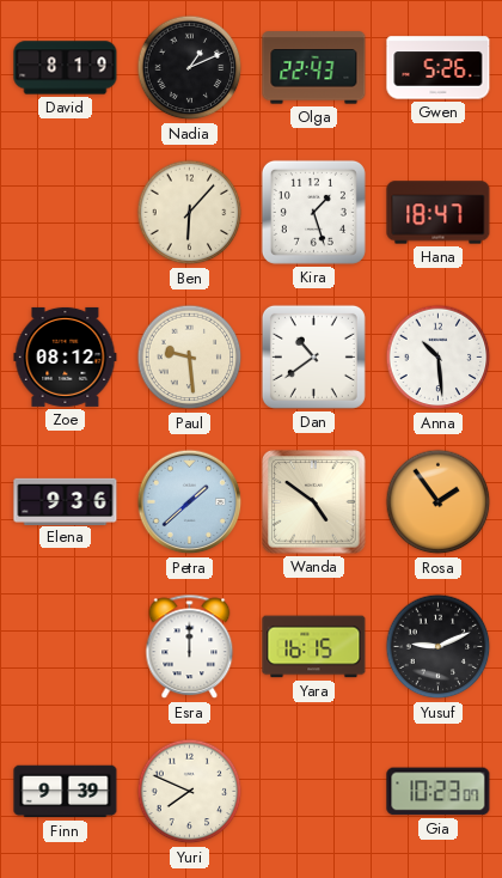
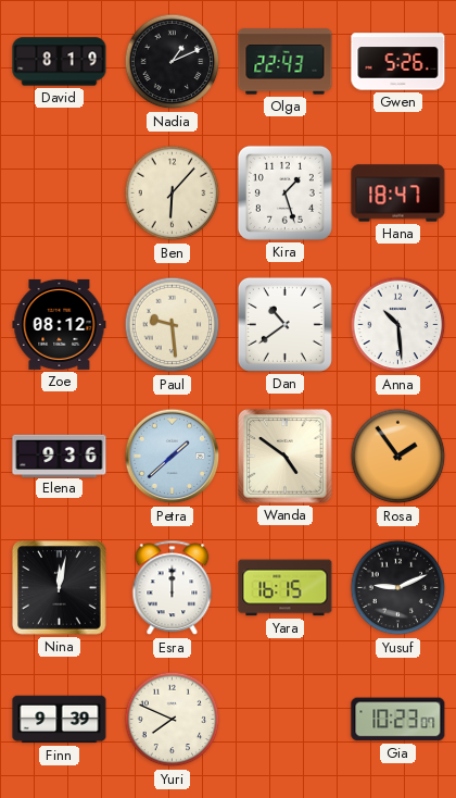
Nina: none -> 12:02
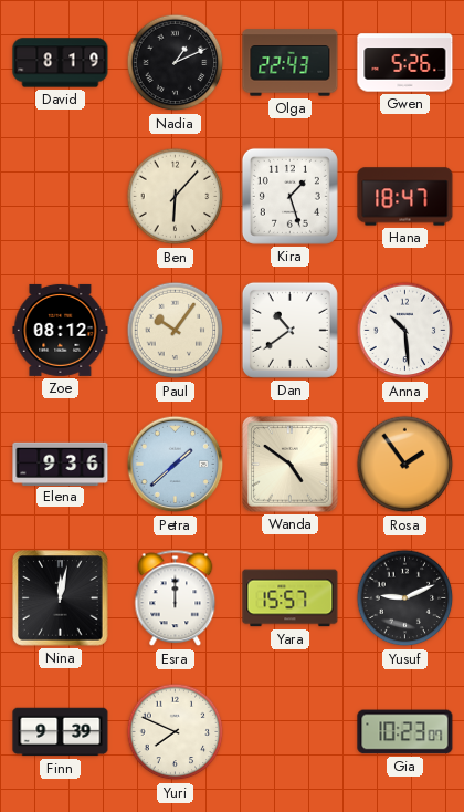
Paul: 9:29 -> 10:06
Yara: 16:15 -> 15:57
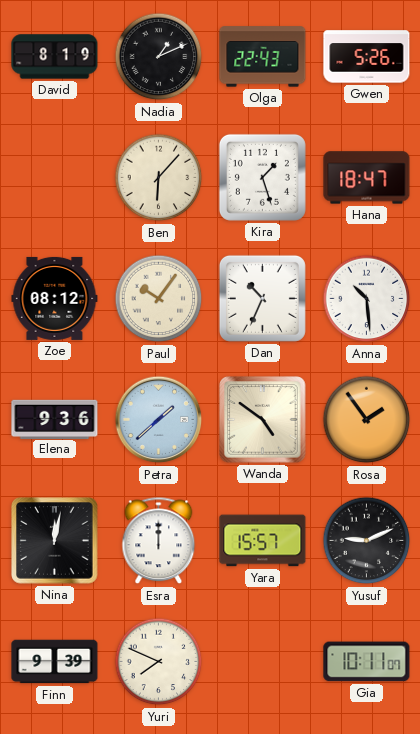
Dan: 10:39 -> 10:34
Gia: 10:23 -> 10:11
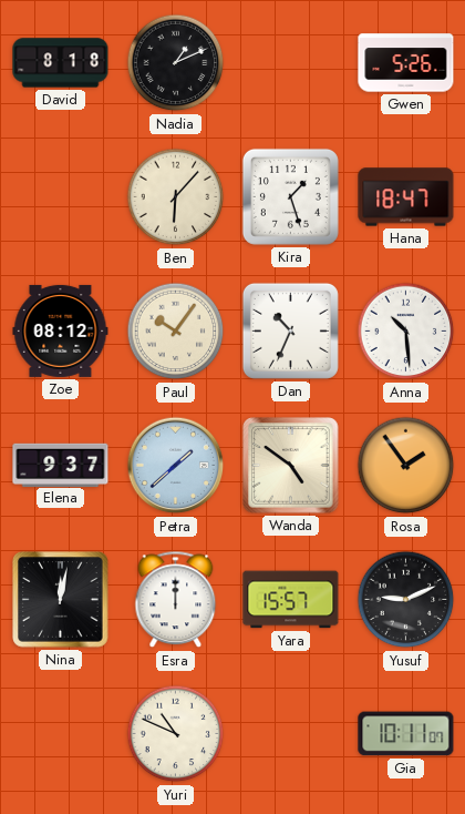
David: 8:19 -> 8:18
Olga: 22:43 -> none
Elena: 9:36 -> 9:37
Finn: 9:39 -> none
Yuri: 7:49 -> 10:49
